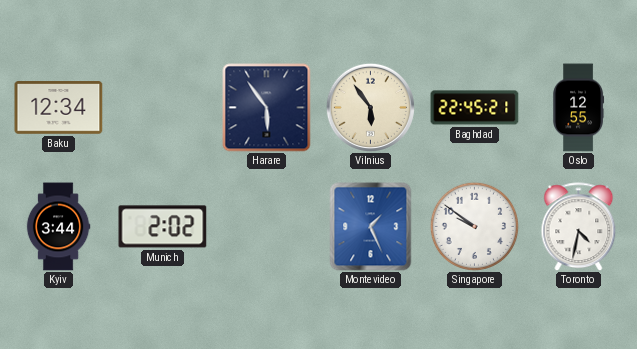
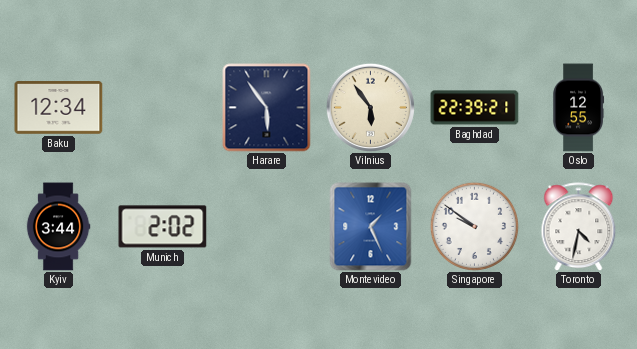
Baghdad: 22:45 -> 22:39
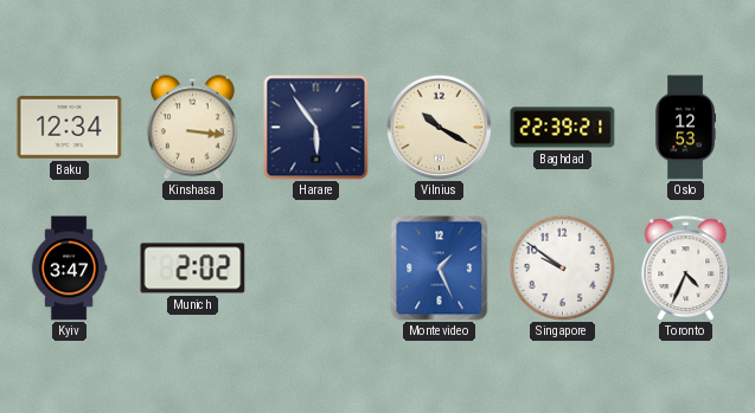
Kinshasa: none -> 3:16
Vilnius: 5:54 -> 10:20
Oslo: 12:55 -> 12:53
Kyiv: 3:44 -> 3:47
Toronto: 4:32 -> 4:34
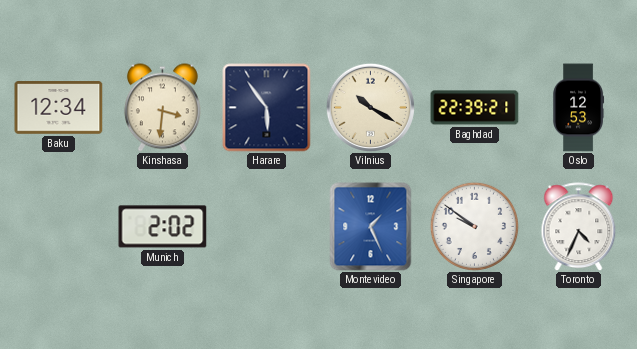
Kinshasa: 3:16 -> 3:31
Kyiv: 3:47 -> none
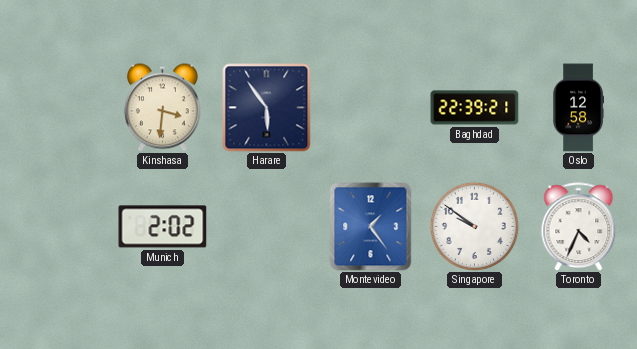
Baku: 12:34 -> none
Vilnius: 10:20 -> none
Oslo: 12:53 -> 12:58
Montevideo: 1:26 -> 1:24
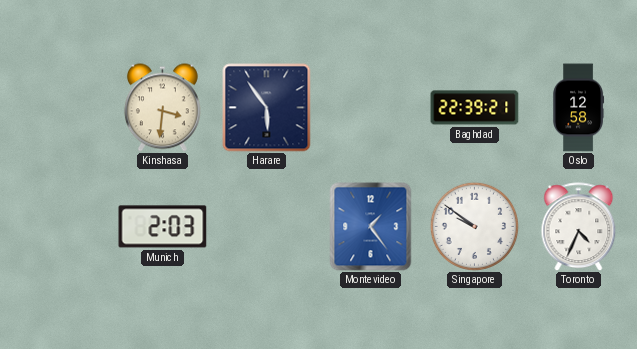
Munich: 2:02 -> 2:03
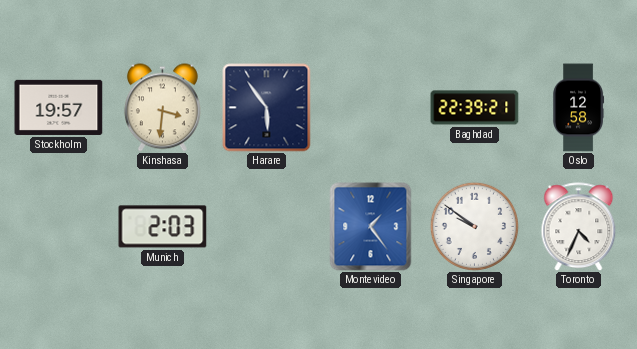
Stockholm: none -> 19:57
